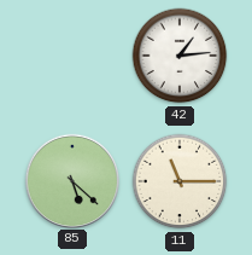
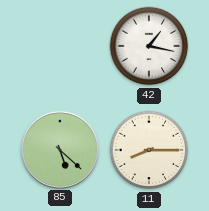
42: 1:14 -> 1:17
11: 11:15 -> 8:15
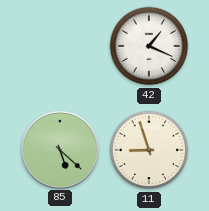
42: 1:17 -> 1:19
11: 8:15 -> 8:57
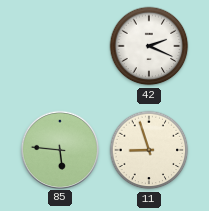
42: 1:19 -> 2:19
85: 5:22 -> 5:46
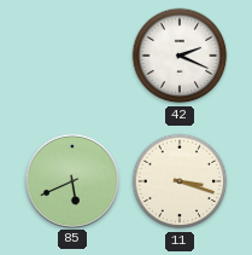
85: 5:46 -> 5:41
11: 8:57 -> 3:18
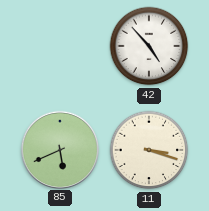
42: 2:19 -> 4:53
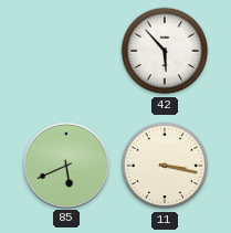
42: 4:53 -> 5:53
11: 3:18 -> 3:17
